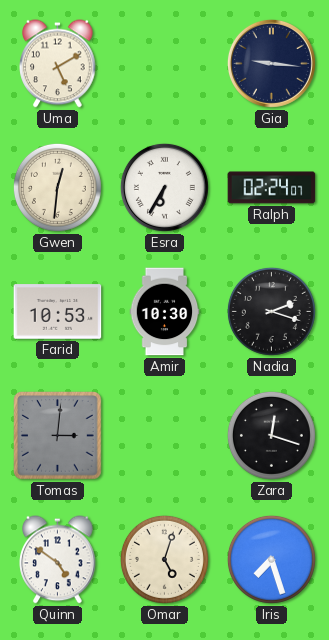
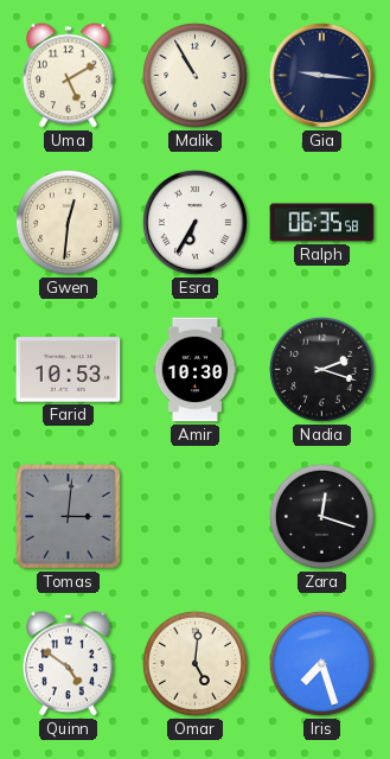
Malik: none -> 10:55
Ralph: 02:24 -> 06:35
Omar: 5:03 -> 5:01
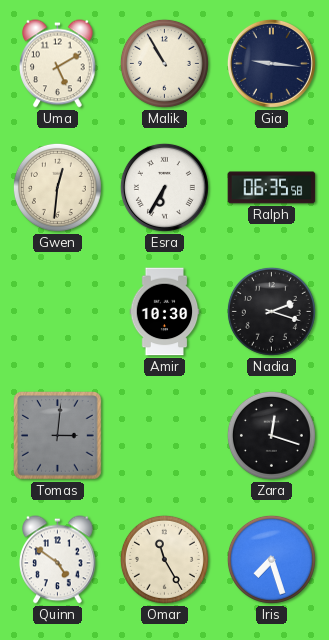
Farid: 10:53 -> none
Omar: 5:01 -> 11:25
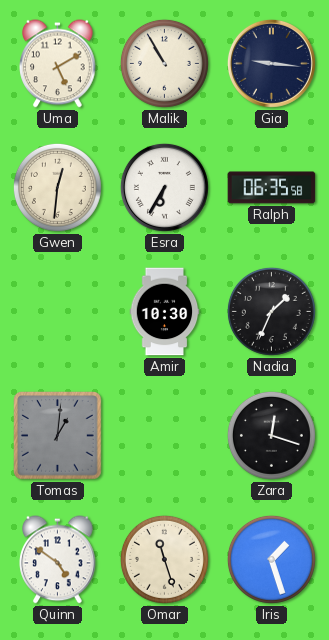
Nadia: 2:18 -> 1:34
Tomas: 3:01 -> 1:01
Omar: 11:25 -> 11:27
Iris: 7:27 -> 1:27
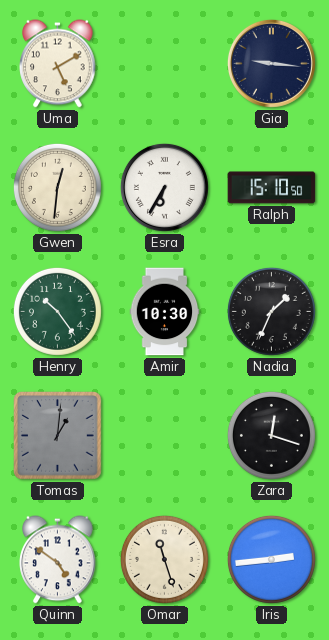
Malik: 10:55 -> none
Ralph: 06:35 -> 15:10
Henry: none -> 10:24
Iris: 1:27 -> 2:44
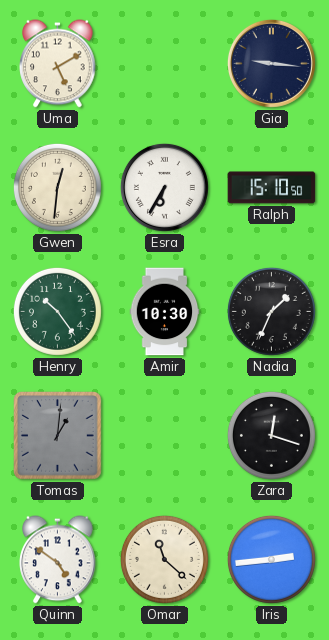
Omar: 11:27 -> 11:22
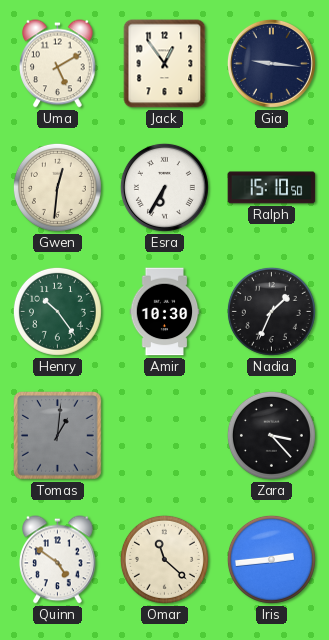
Jack: none -> 12:54
Zara: 12:18 -> 3:23
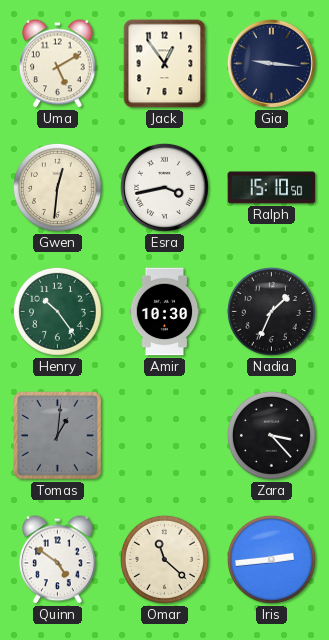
Esra: 6:35 -> 3:43
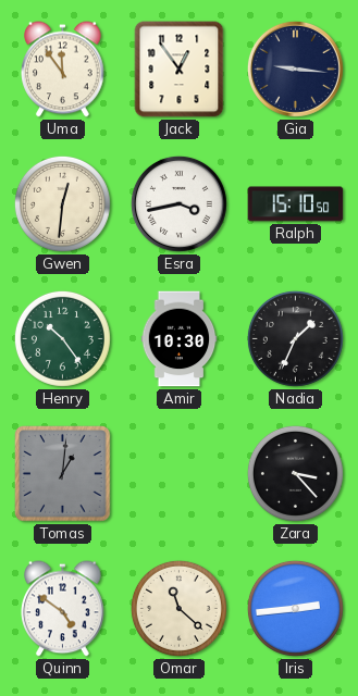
Uma: 5:10 -> 11:54
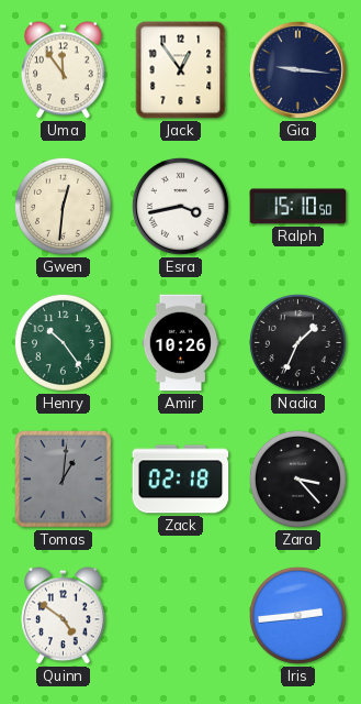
Amir: 10:30 -> 10:26
Zack: none -> 02:18
Omar: 11:22 -> none
